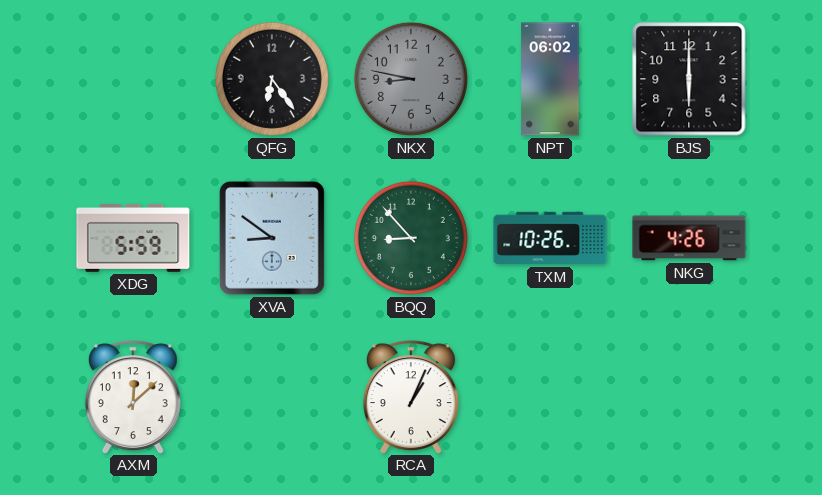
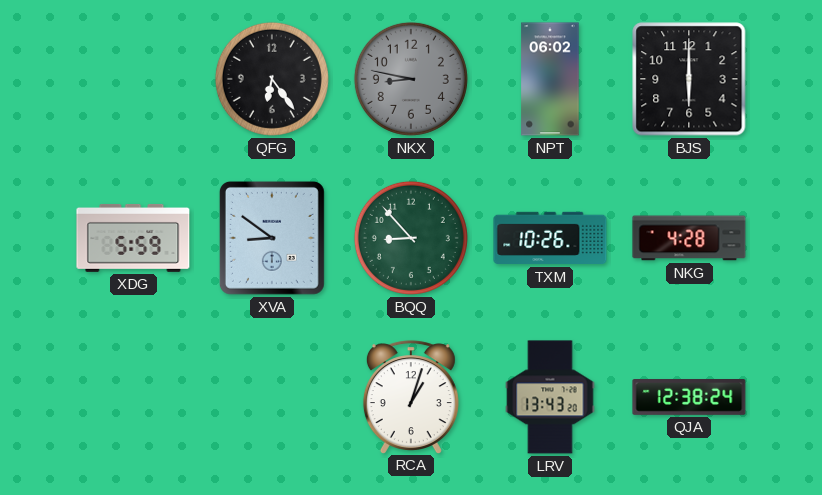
NKG: 4:26 -> 4:28
AXM: 12:08 -> none
RCA: 1:04 -> 1:03
LRV: none -> 13:43
QJA: none -> 12:38
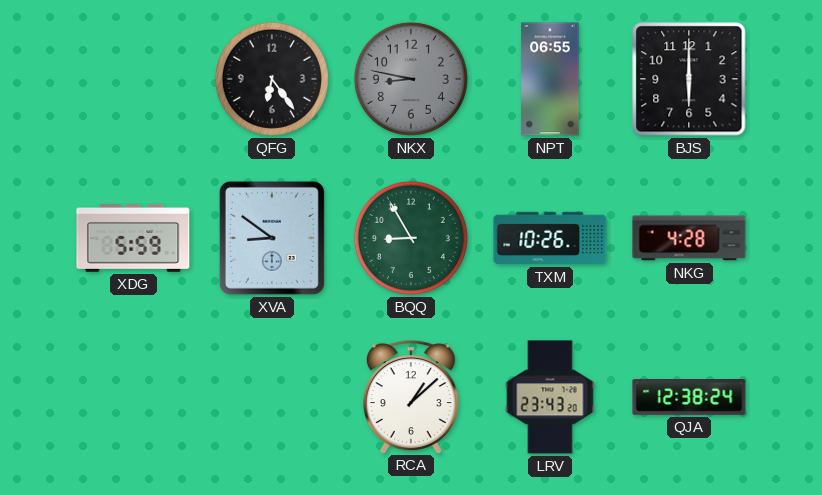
NPT: 06:02 -> 06:55
BQQ: 8:53 -> 8:55
RCA: 1:03 -> 1:08
LRV: 13:43 -> 23:43
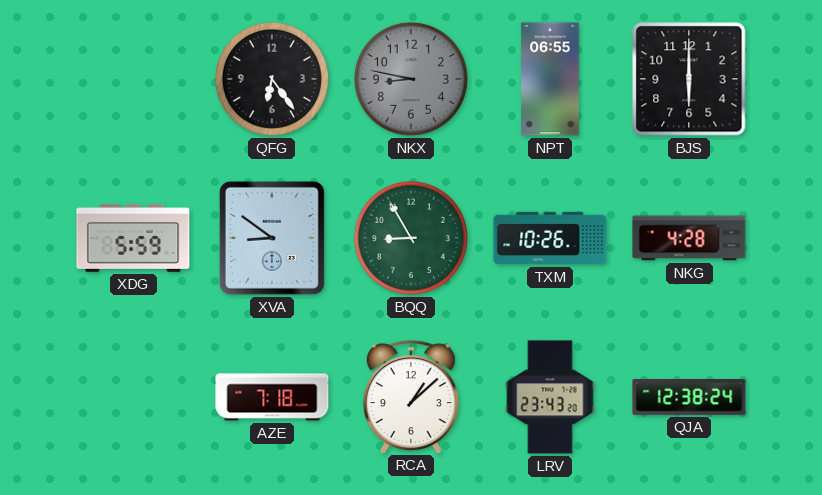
AZE: none -> 7:18
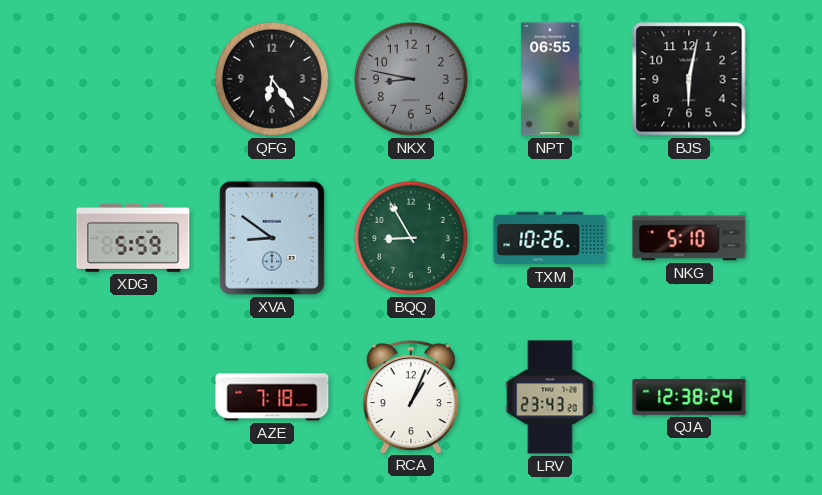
BJS: 6:00 -> 6:02
NKG: 4:28 -> 5:10
RCA: 1:08 -> 1:04
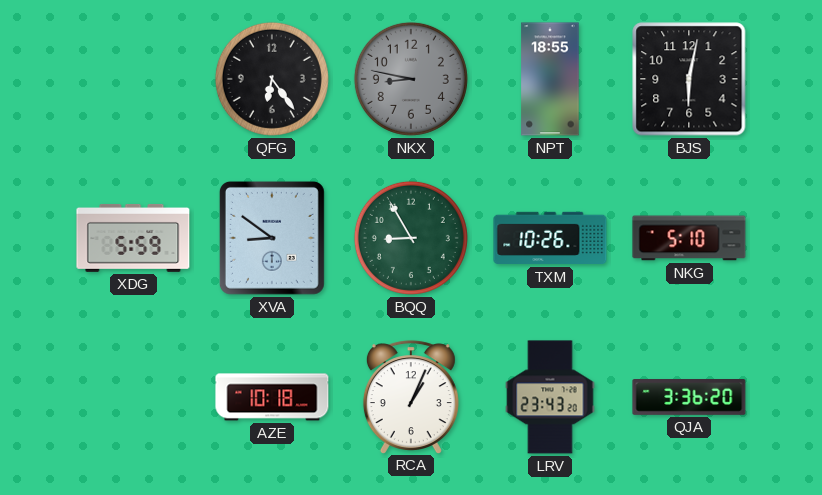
NPT: 06:55 -> 18:55
AZE: 7:18 -> 10:18
QJA: 12:38 -> 3:36
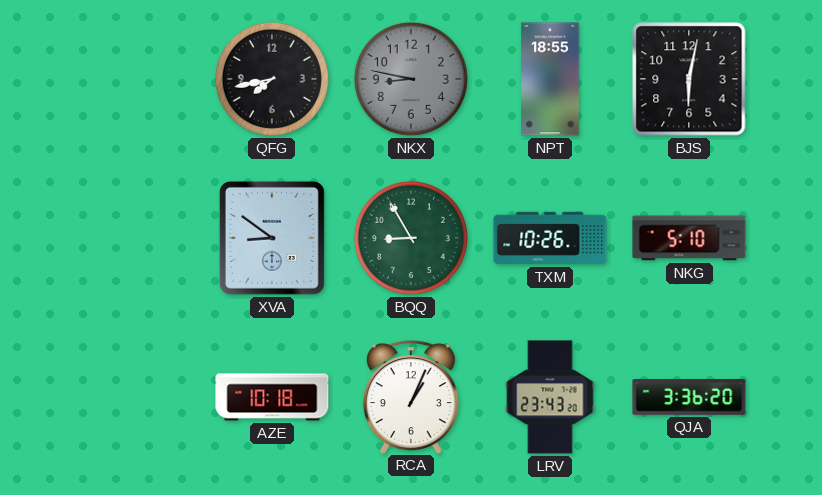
QFG: 6:24 -> 7:43
XDG: 5:59 -> none
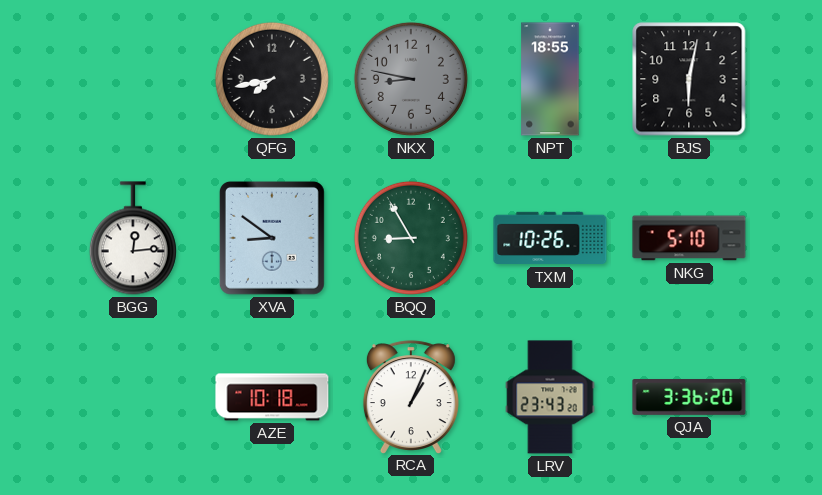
BGG: none -> 12:14
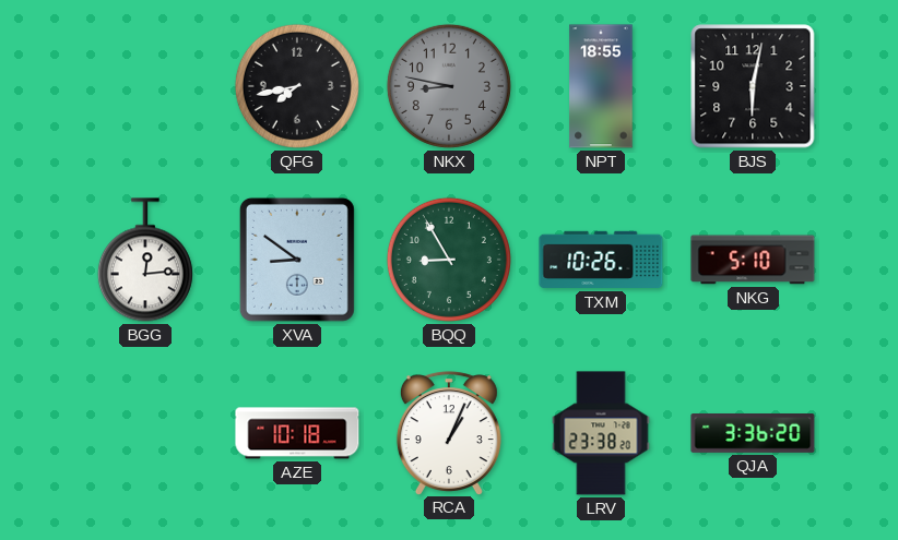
LRV: 23:43 -> 23:38
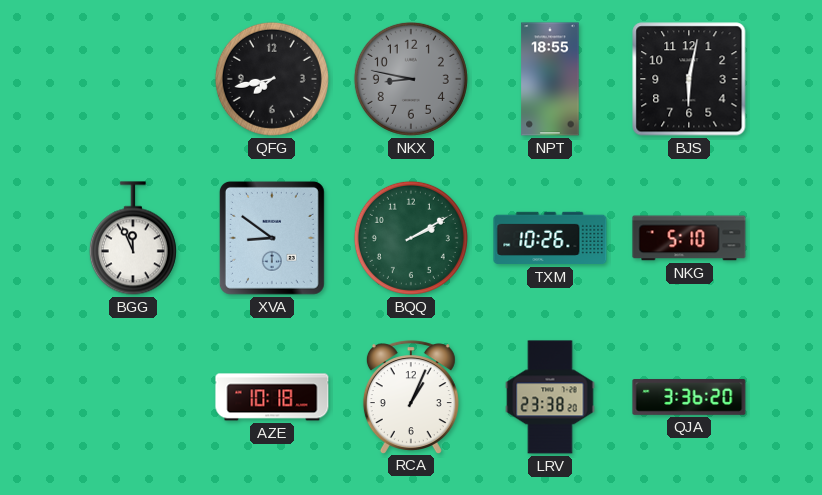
BGG: 12:14 -> 11:56
BQQ: 8:55 -> 2:10
